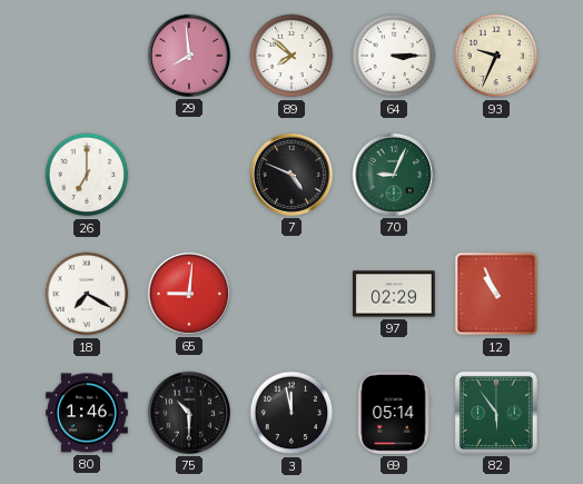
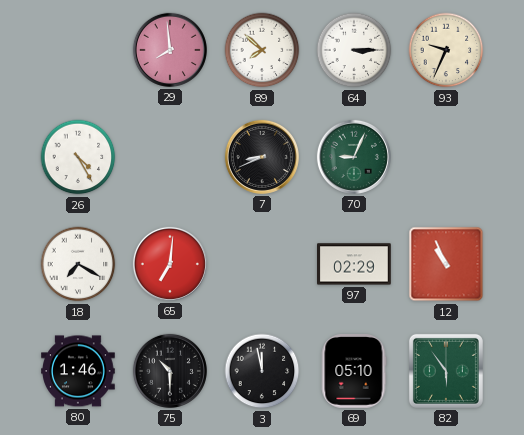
26: 7:00 -> 4:25
7: 4:49 -> 8:41
65: 9:01 -> 7:01
69: 05:14 -> 05:10
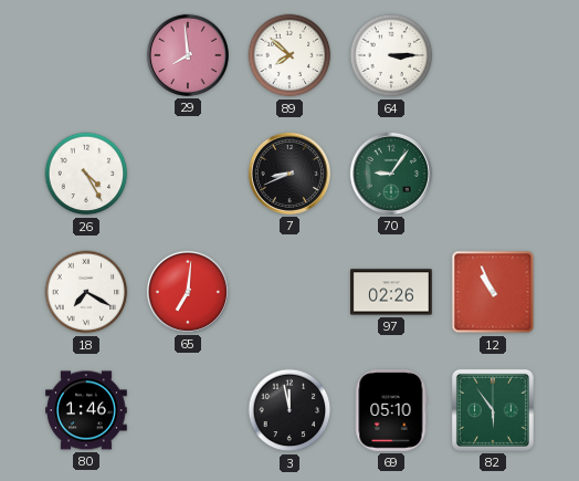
93: 9:34 -> none
70: 9:04 -> 9:06
97: 02:29 -> 02:26
75: 10:30 -> none
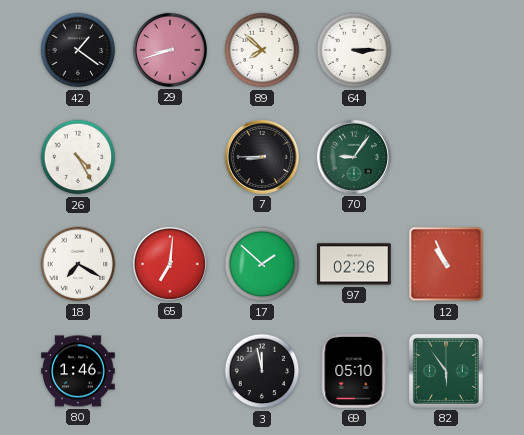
42: none -> 1:21
29: 7:59 -> 8:42
7: 8:41 -> 8:45
17: none -> 1:52
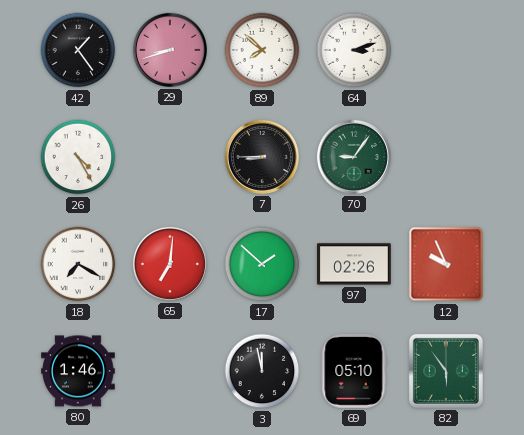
42: 1:21 -> 1:24
64: 3:15 -> 3:12
12: 10:56 -> 9:56
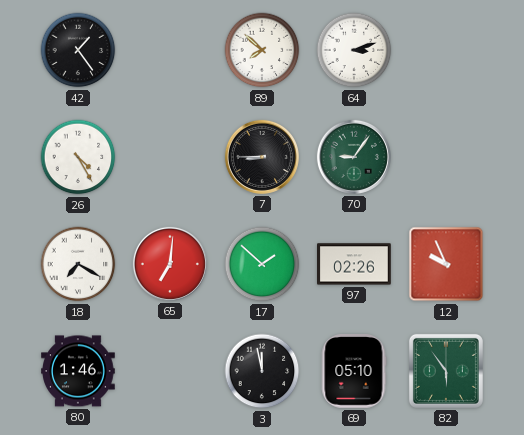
29: 8:42 -> none
